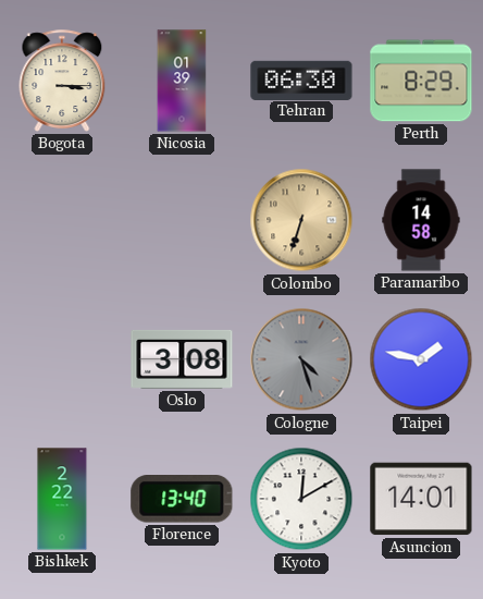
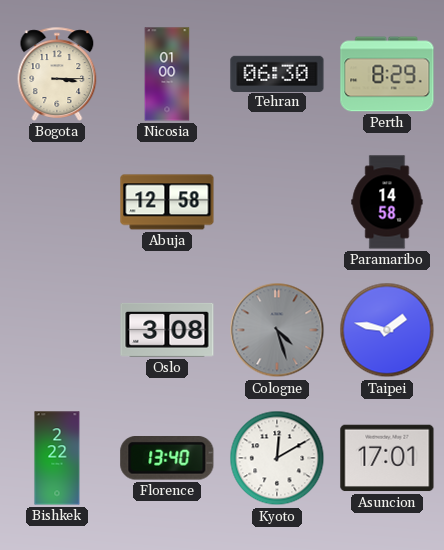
Nicosia: 01:39 -> 01:00
Abuja: none -> 12:58
Colombo: 6:33 -> none
Asuncion: 14:01 -> 17:01
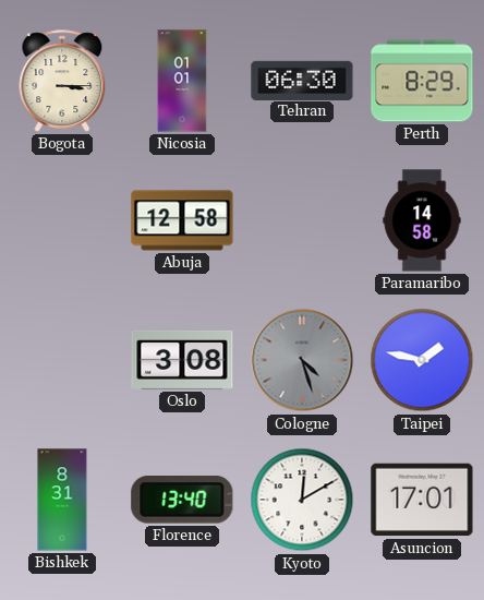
Nicosia: 01:00 -> 01:01
Bishkek: 2:22 -> 8:31
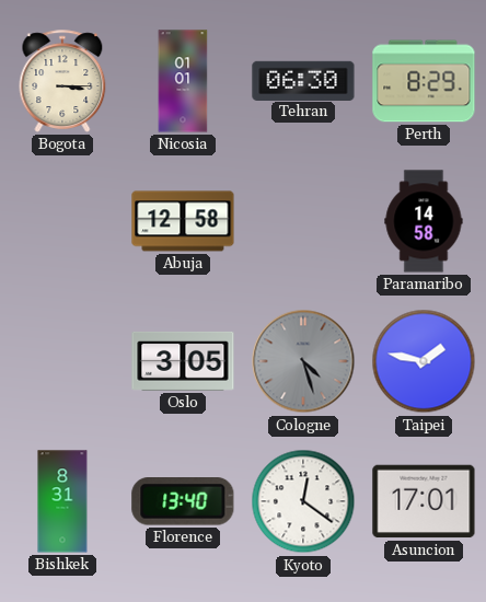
Oslo: 3:08 -> 3:05
Kyoto: 12:10 -> 12:21
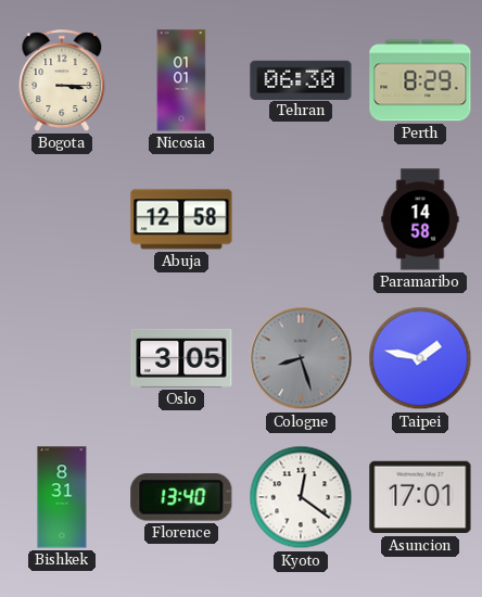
Cologne: 4:27 -> 8:27
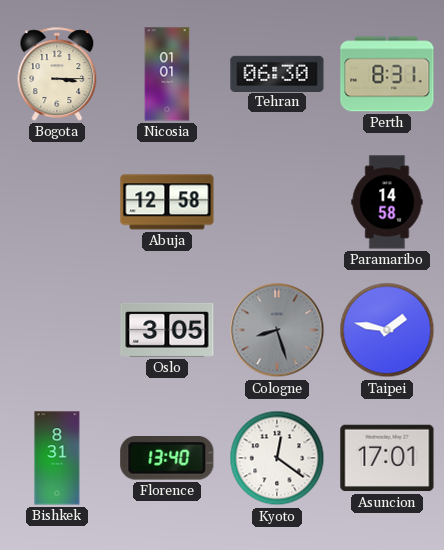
Perth: 8:29 -> 8:31
